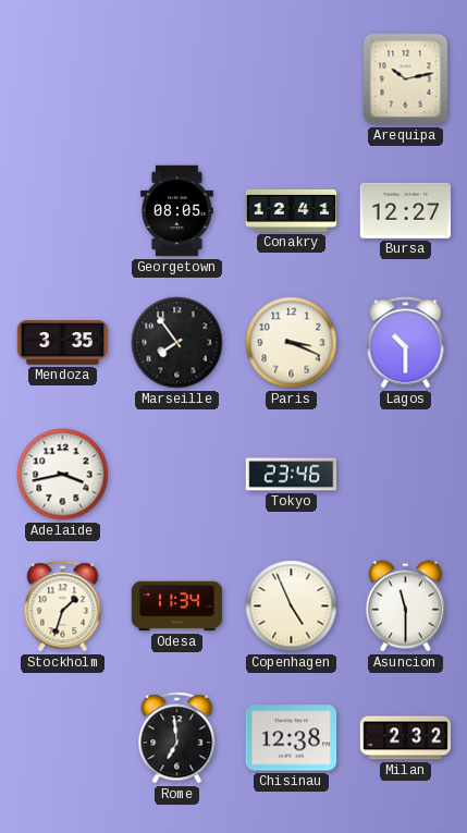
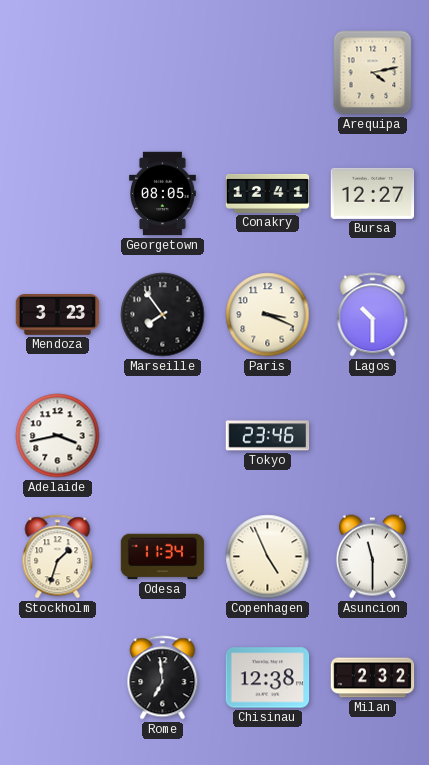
Arequipa: 10:13 -> 4:13
Mendoza: 3:35 -> 3:23
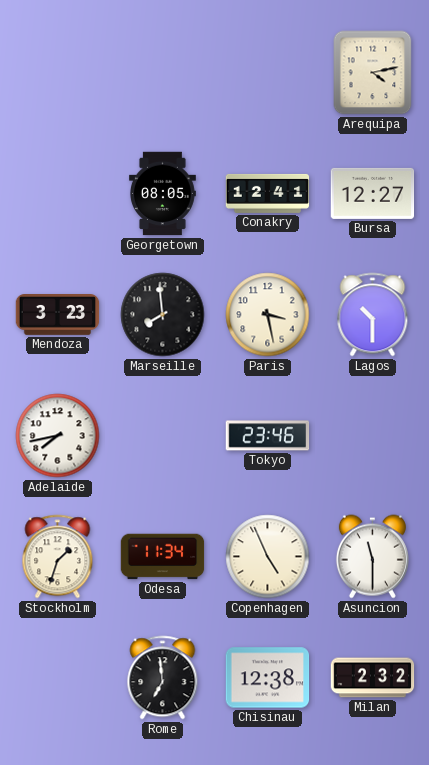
Marseille: 7:54 -> 7:59
Paris: 3:19 -> 3:28
Adelaide: 3:43 -> 7:43
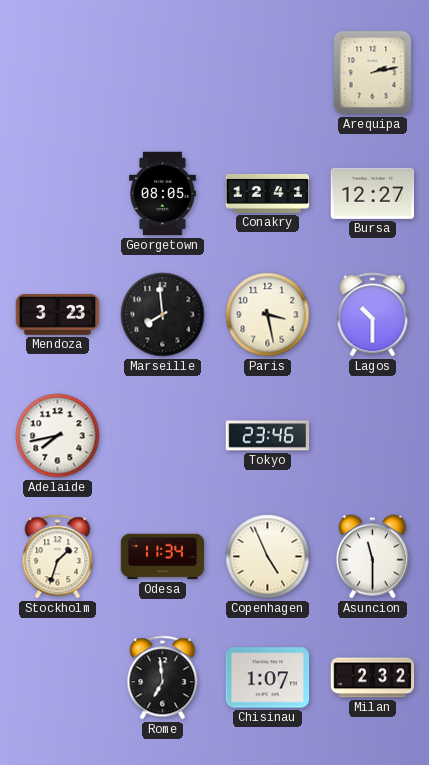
Arequipa: 4:13 -> 2:13
Chisinau: 12:38 -> 1:07
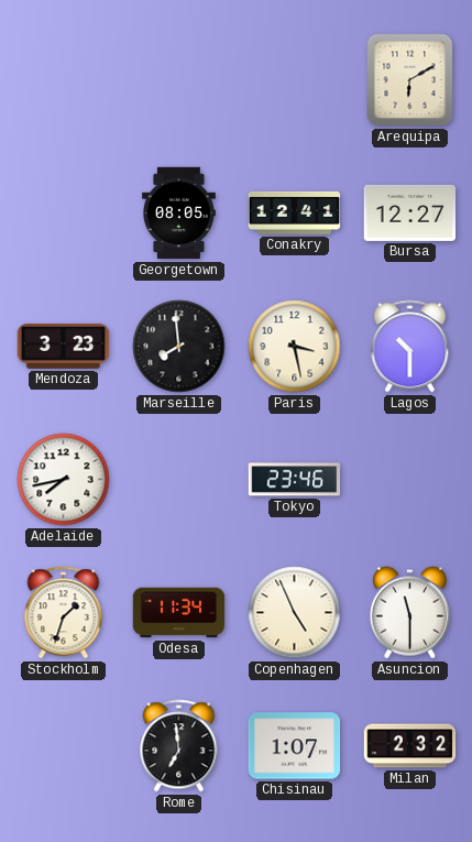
Arequipa: 2:13 -> 6:10
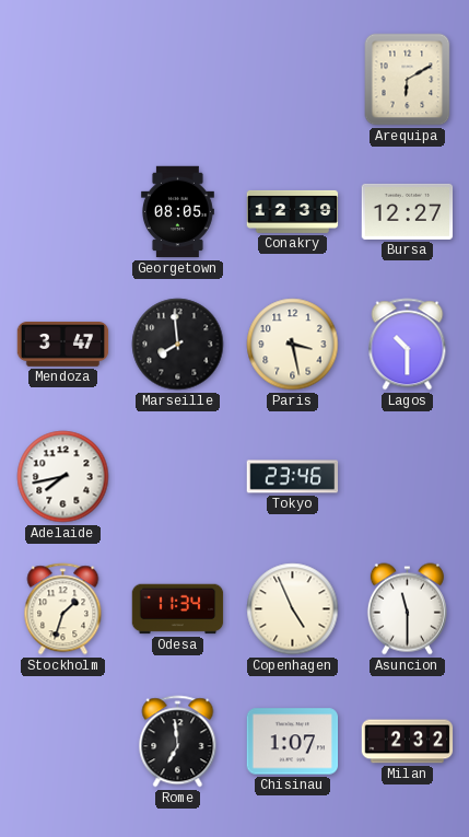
Conakry: 12:41 -> 12:39
Mendoza: 3:23 -> 3:47
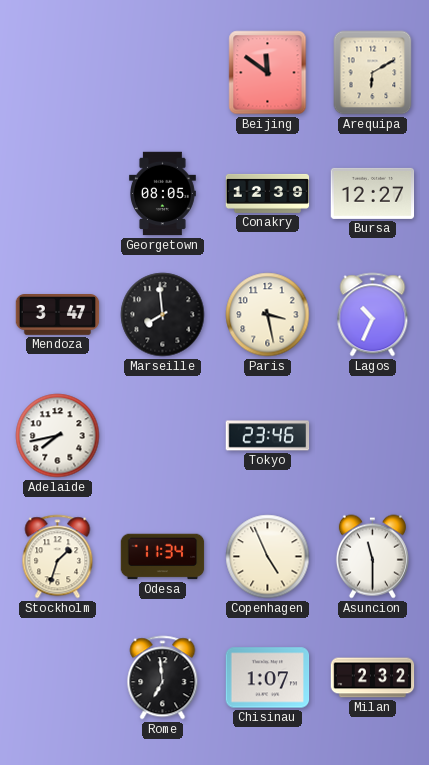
Beijing: none -> 11:51
Lagos: 10:30 -> 10:34
